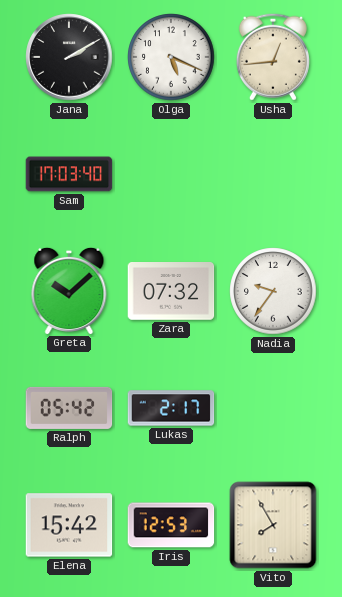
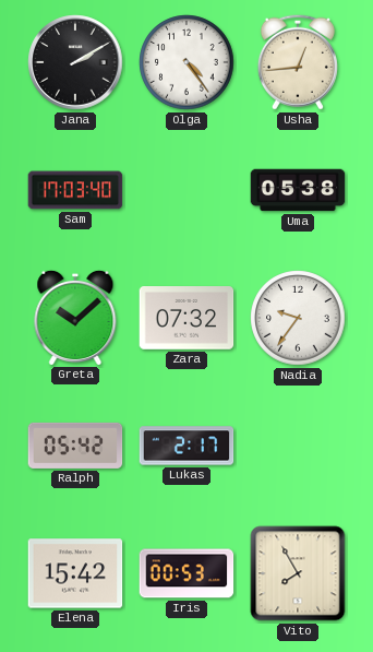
Olga: 5:19 -> 4:24
Uma: none -> 05:38
Iris: 12:53 -> 00:53
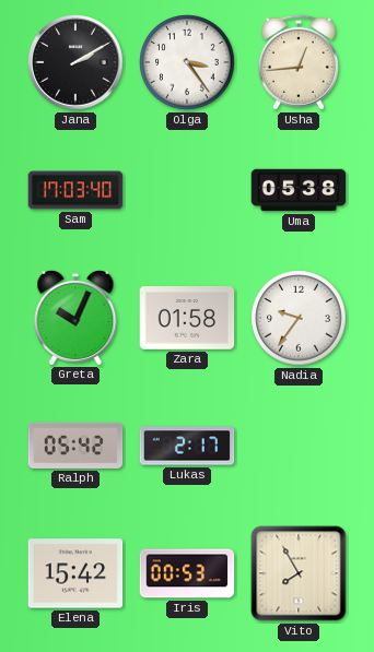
Olga: 4:24 -> 3:24
Greta: 10:08 -> 10:04
Zara: 07:32 -> 01:58
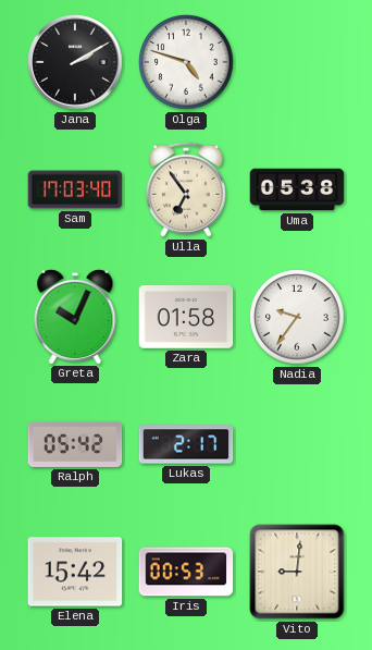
Olga: 3:24 -> 4:48
Usha: 12:44 -> none
Ulla: none -> 6:54
Vito: 7:55 -> 9:01
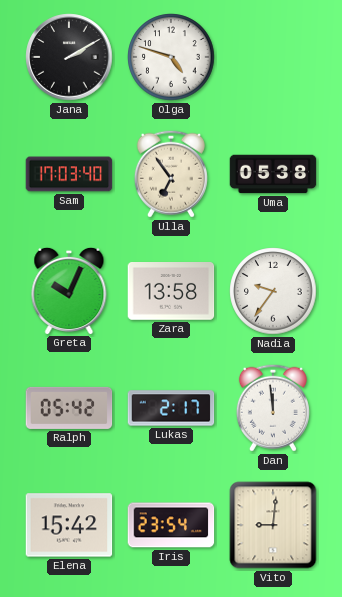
Zara: 01:58 -> 13:58
Dan: none -> 11:59
Iris: 00:53 -> 23:54
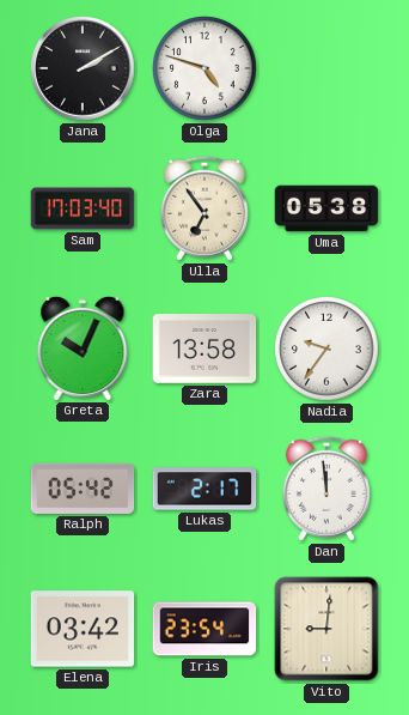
Elena: 15:42 -> 03:42
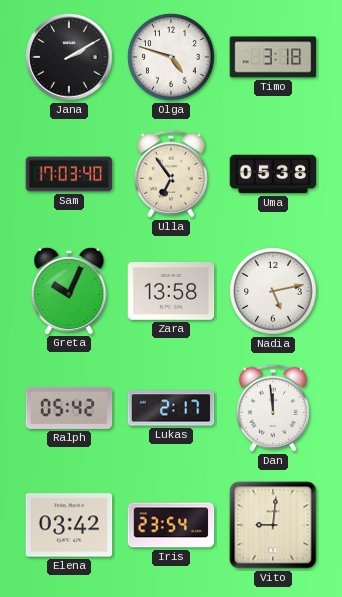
Timo: none -> 3:18
Nadia: 9:36 -> 5:13
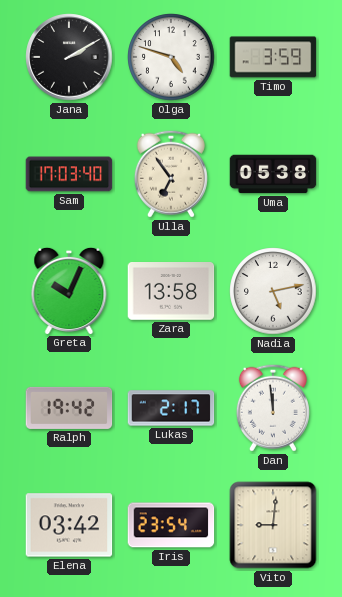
Timo: 3:18 -> 3:59
Ralph: 05:42 -> 19:42
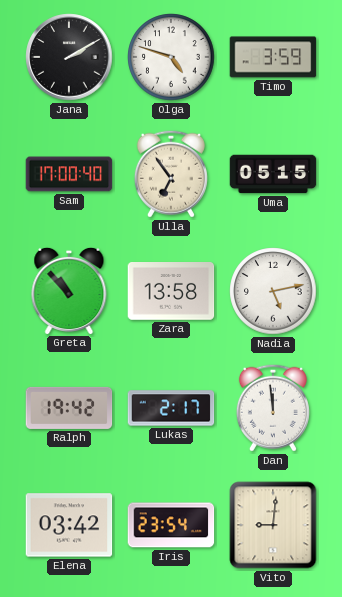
Sam: 17:03 -> 17:00
Uma: 05:38 -> 05:15
Greta: 10:04 -> 10:53
